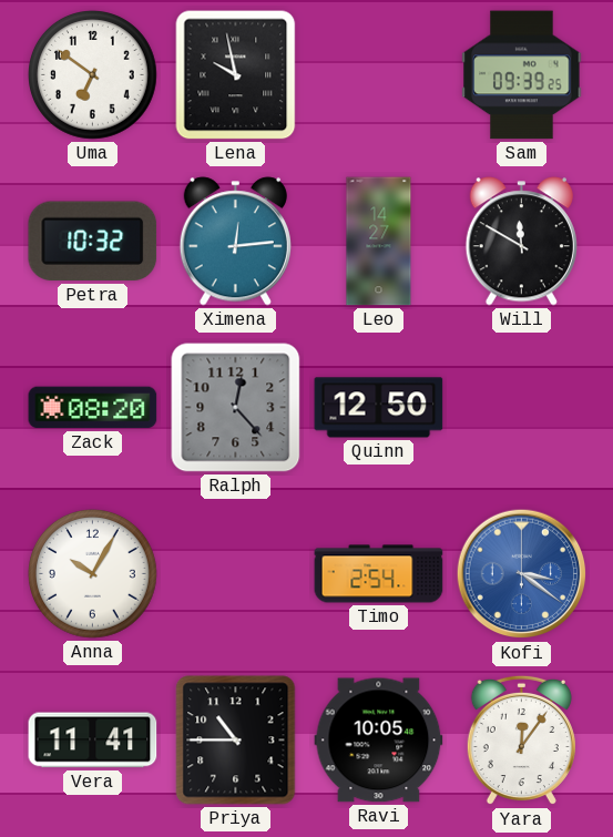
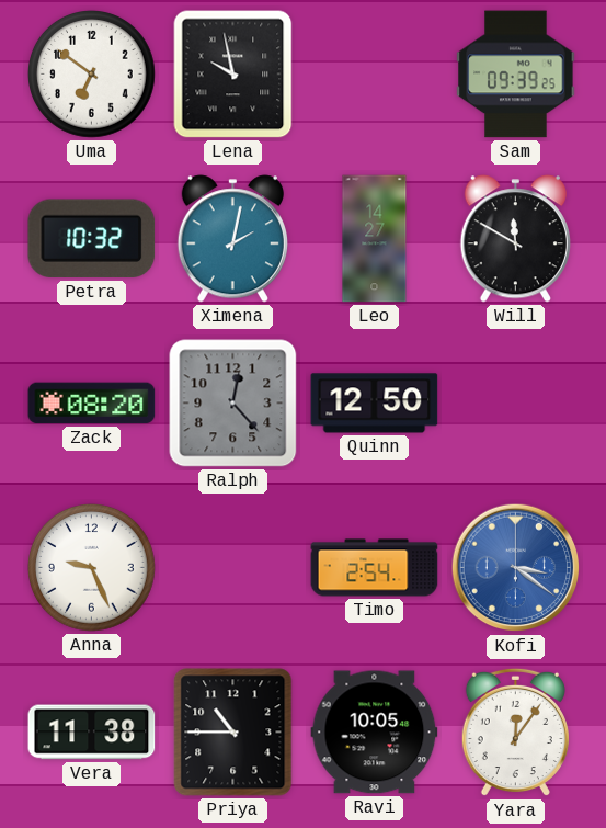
Ximena: 12:14 -> 2:02
Anna: 10:05 -> 9:26
Vera: 11:41 -> 11:38
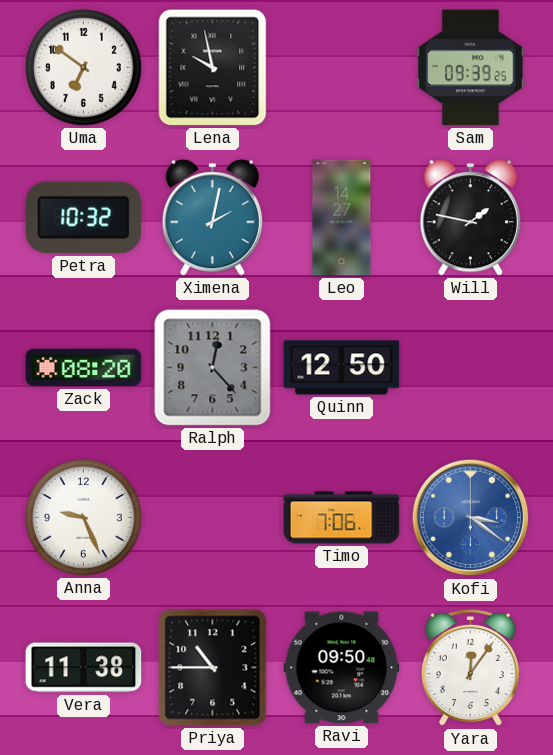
Will: 11:50 -> 1:47
Timo: 2:54 -> 7:06
Ravi: 10:05 -> 09:50
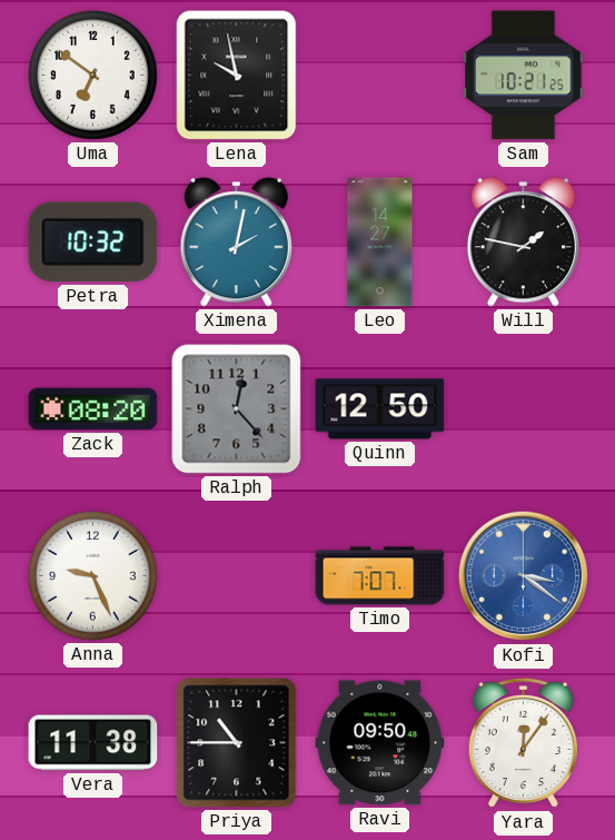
Sam: 09:39 -> 10:21
Timo: 7:06 -> 7:07
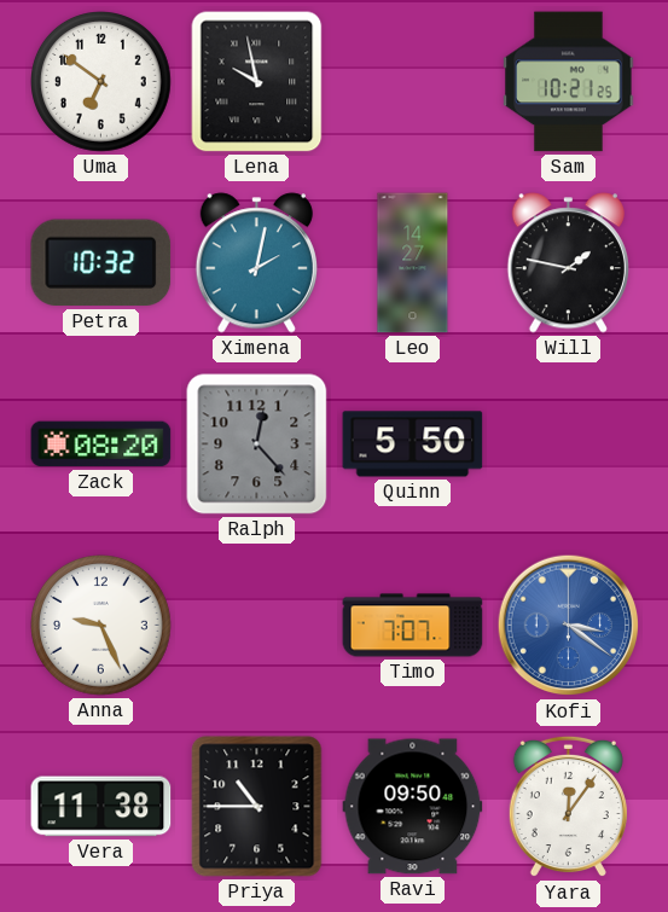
Quinn: 12:50 -> 5:50
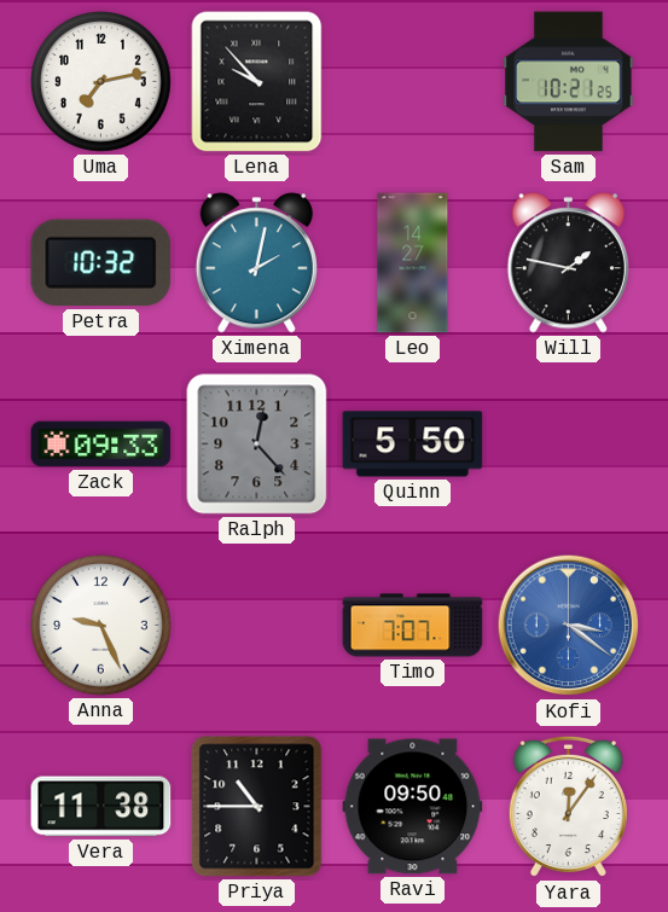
Uma: 6:51 -> 7:13
Lena: 9:58 -> 9:53
Zack: 08:20 -> 09:33
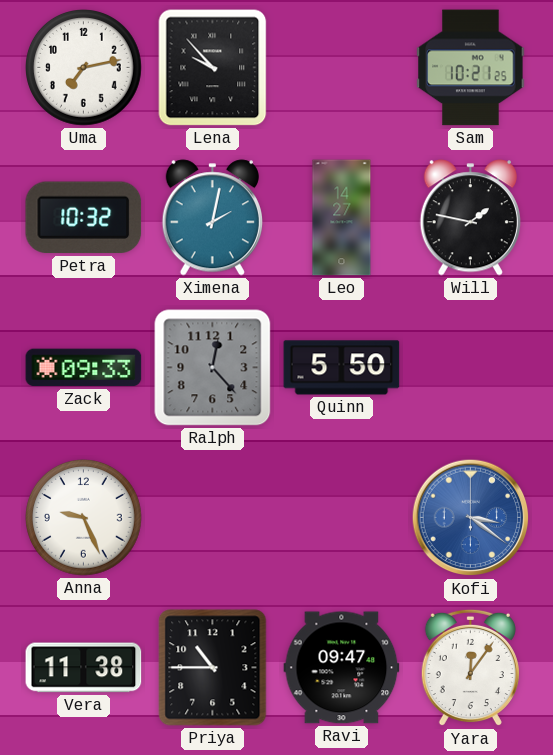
Timo: 7:07 -> none
Ravi: 09:50 -> 09:47
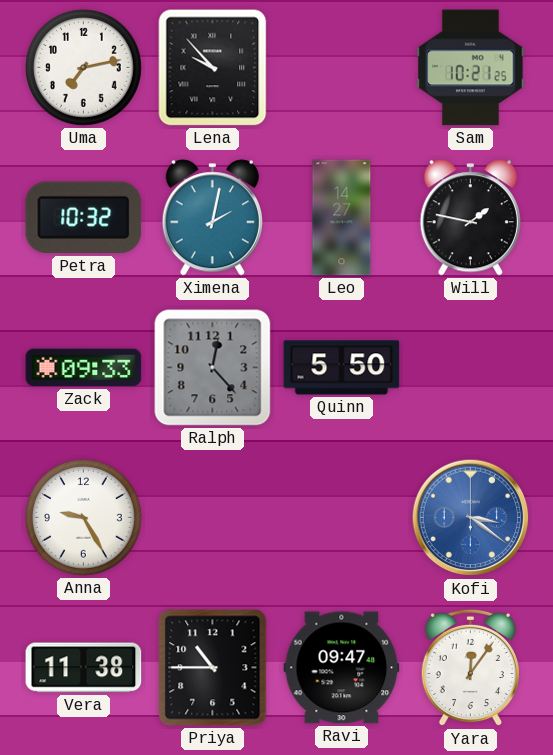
Anna: 9:26 -> 9:25
